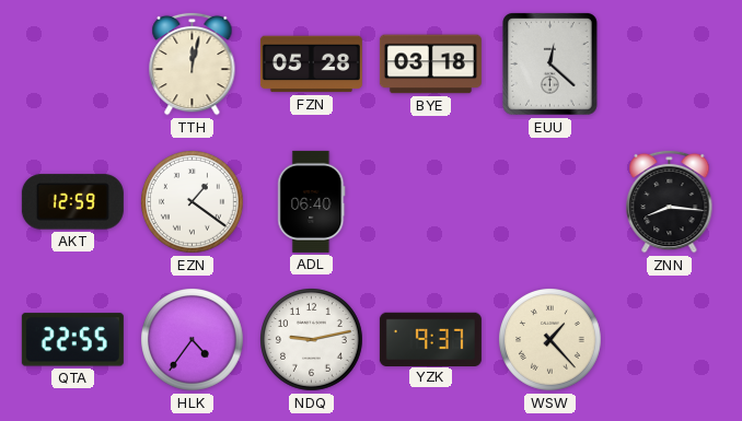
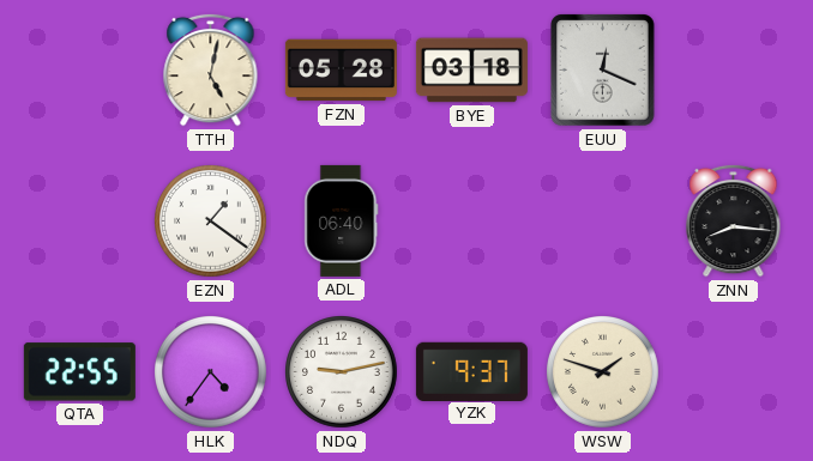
TTH: 12:02 -> 5:02
EUU: 12:22 -> 12:19
AKT: 12:59 -> none
WSW: 1:23 -> 1:48
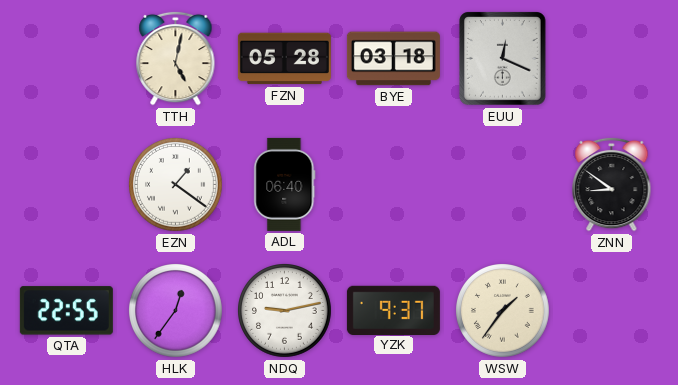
ZNN: 8:16 -> 8:51
HLK: 4:36 -> 12:36
WSW: 1:48 -> 1:36
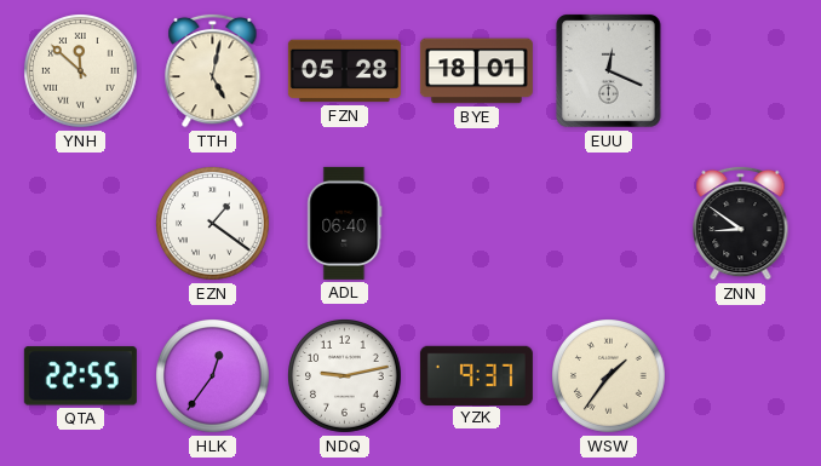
YNH: none -> 11:52
BYE: 03:18 -> 18:01
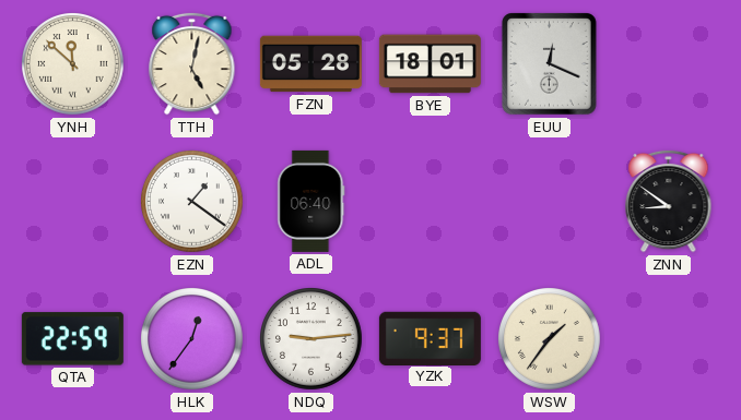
QTA: 22:55 -> 22:59
NDQ: 9:13 -> 9:14
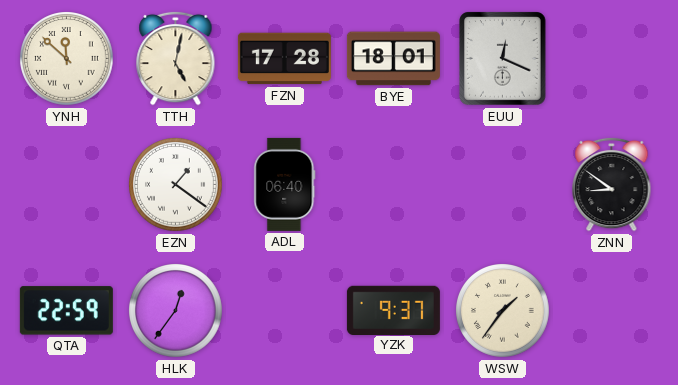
FZN: 05:28 -> 17:28
NDQ: 9:14 -> none
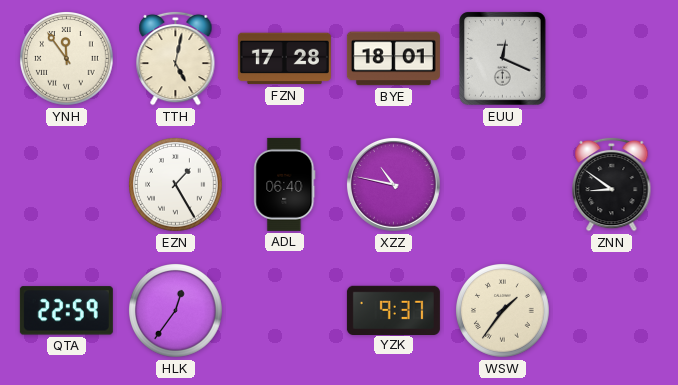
YNH: 11:52 -> 11:54
EZN: 1:21 -> 1:25
XZZ: none -> 10:47
